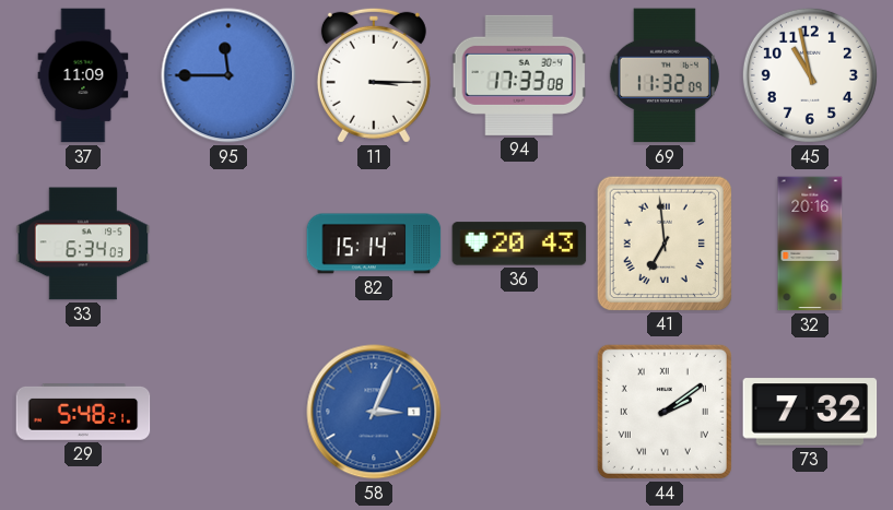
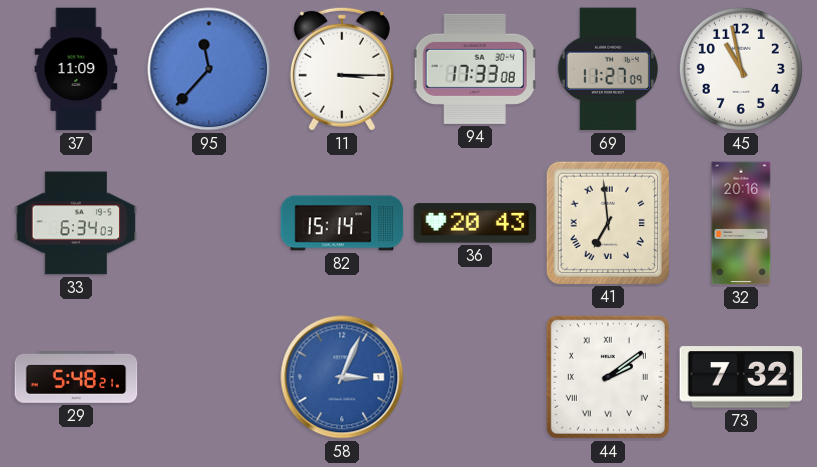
95: 11:45 -> 11:37
69: 11:32 -> 11:27
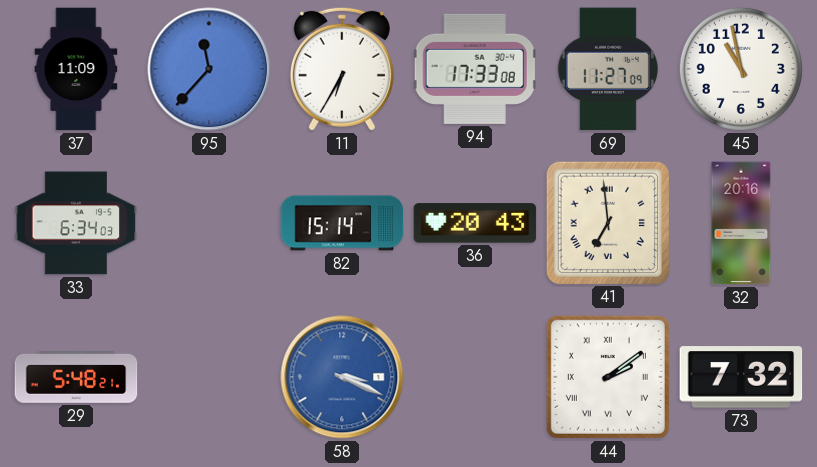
11: 3:15 -> 6:35
58: 3:04 -> 3:19
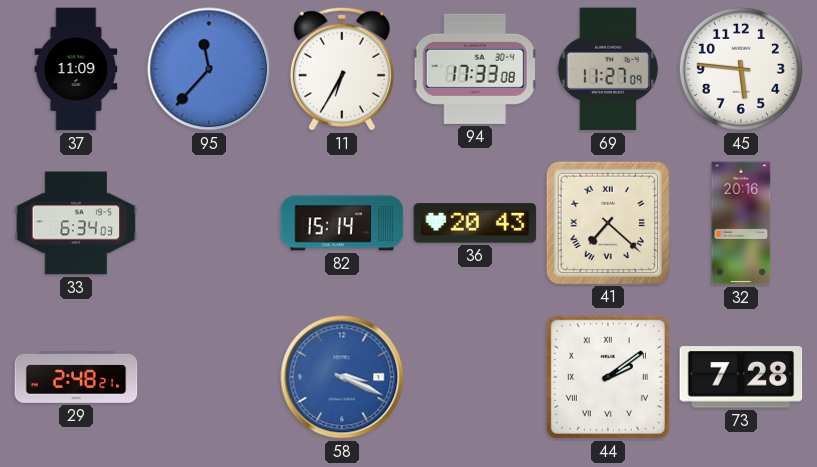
45: 10:58 -> 5:46
41: 6:59 -> 7:22
29: 5:48 -> 2:48
73: 7:32 -> 7:28
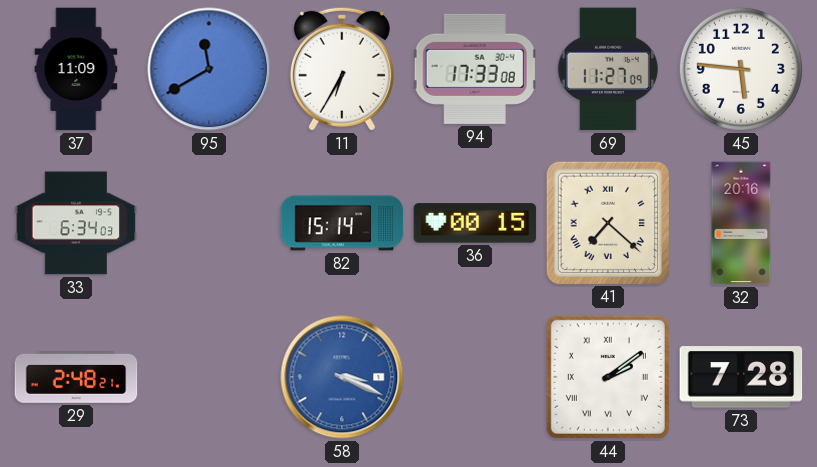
95: 11:37 -> 11:40
36: 20:43 -> 00:15
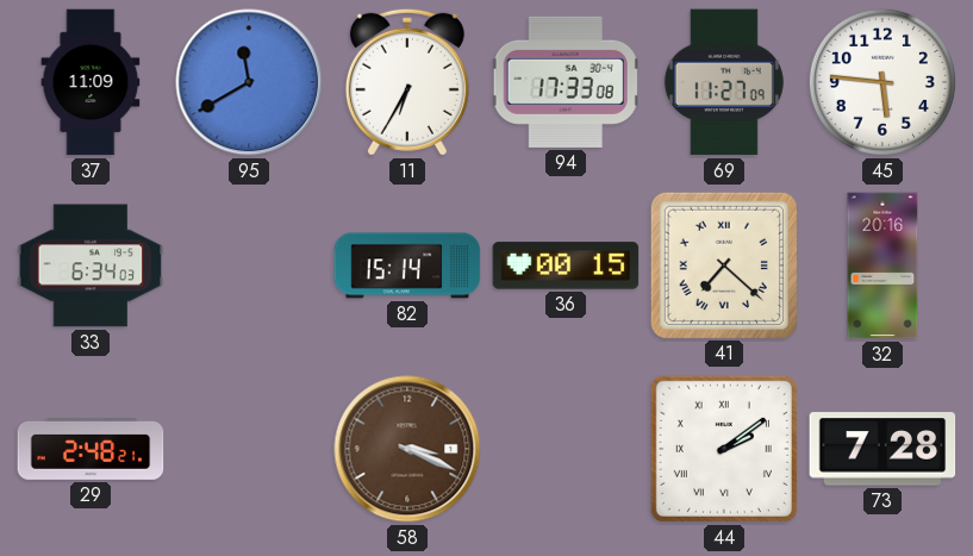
58 dial: blue -> brown
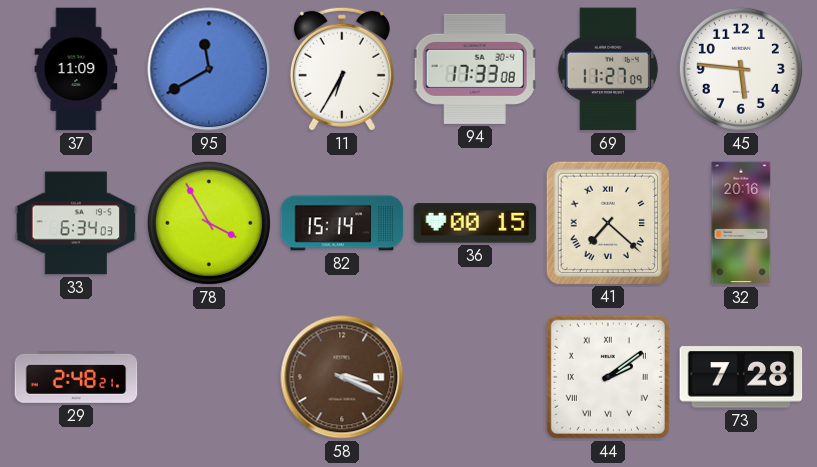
78: none -> 3:55
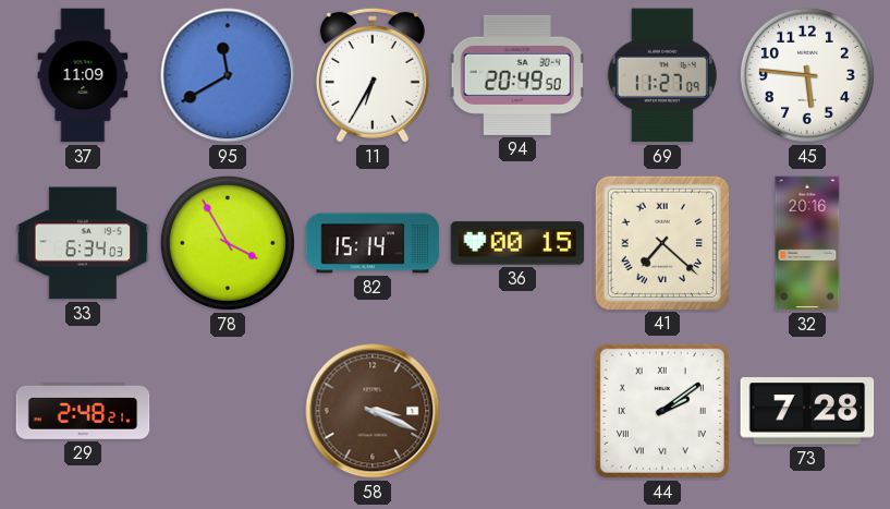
94: 17:33 -> 20:49
